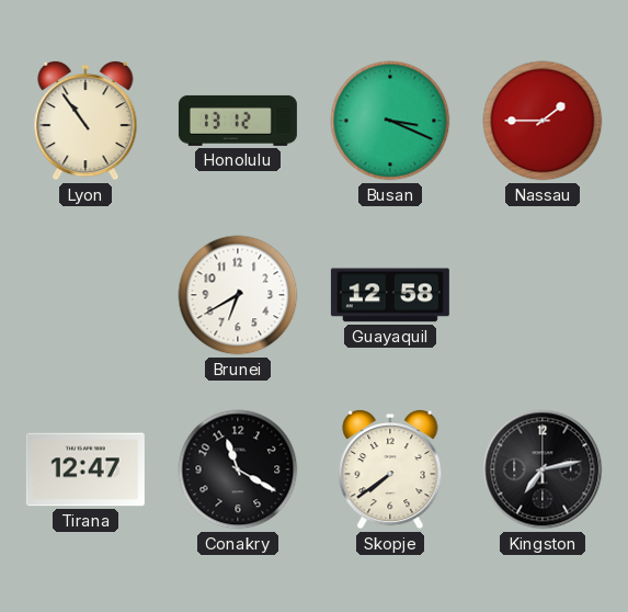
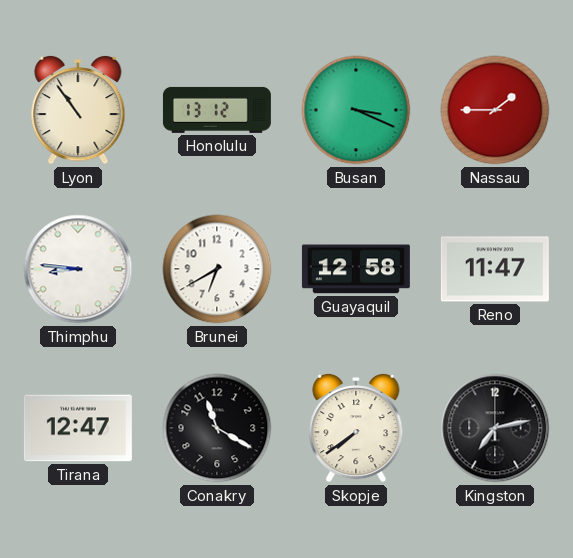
Thimphu: none -> 8:46
Reno: none -> 11:47
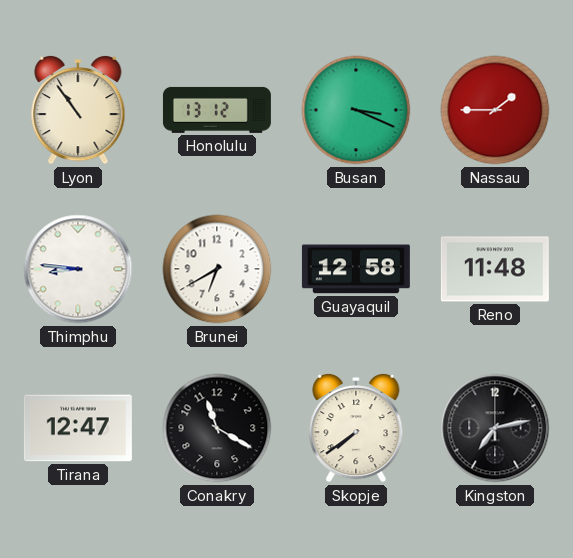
Reno: 11:47 -> 11:48
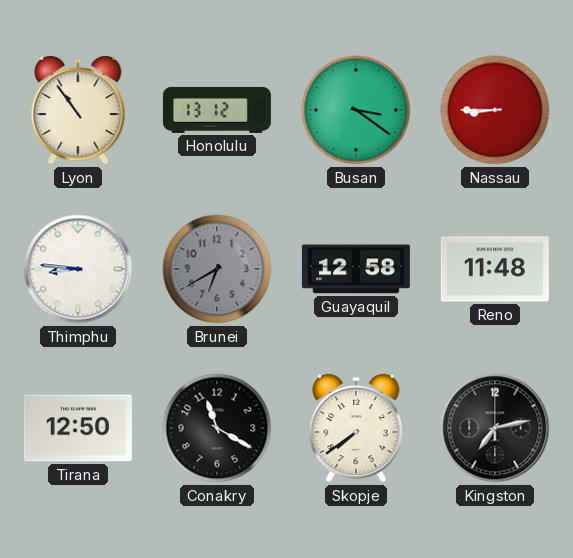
Busan: 3:19 -> 3:21
Nassau: 1:45 -> 8:45
Brunei dial: white -> grey
Tirana: 12:47 -> 12:50
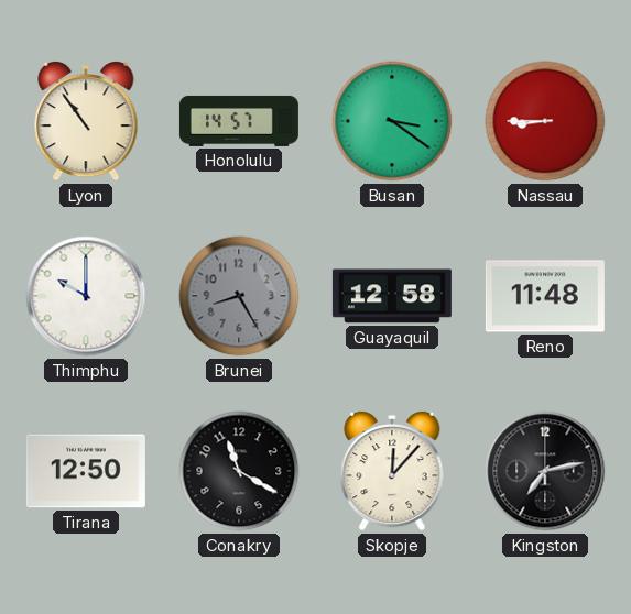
Honolulu: 13:12 -> 14:57
Thimphu: 8:46 -> 10:00
Brunei: 6:40 -> 8:25
Skopje: 7:39 -> 12:07
